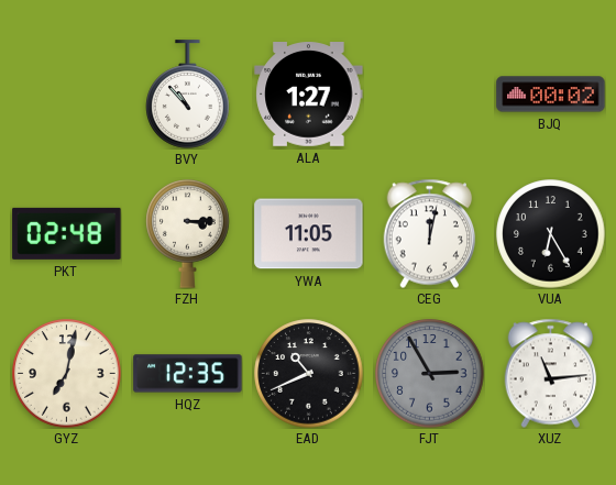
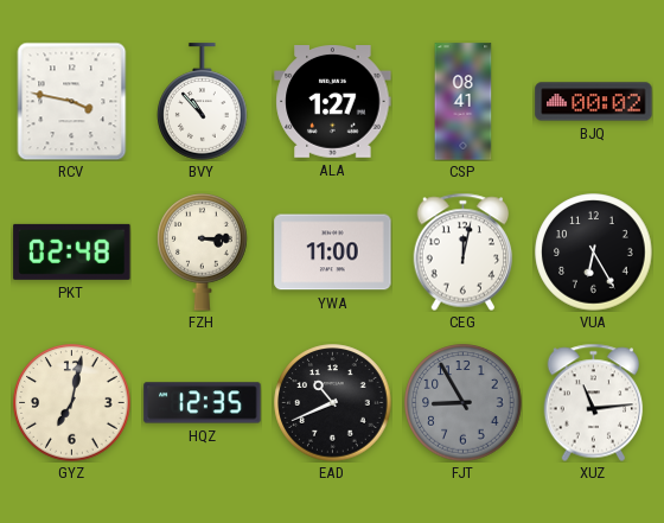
RCV: none -> 3:47
CSP: none -> 08:41
YWA: 11:05 -> 11:00
FJT: 2:55 -> 8:55
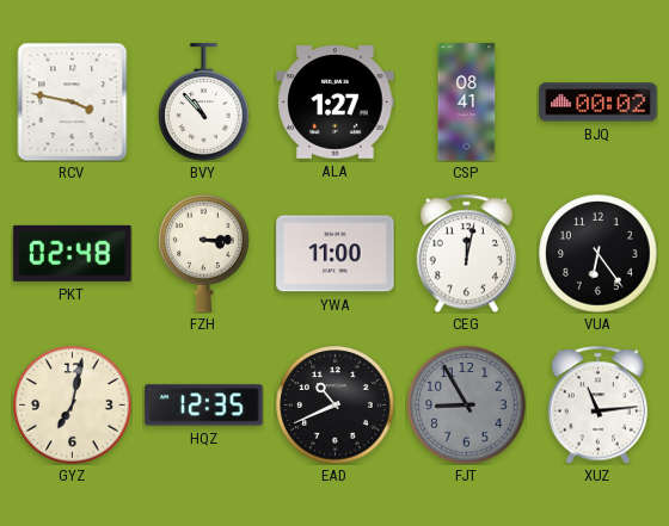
VUA: 6:25 -> 6:24
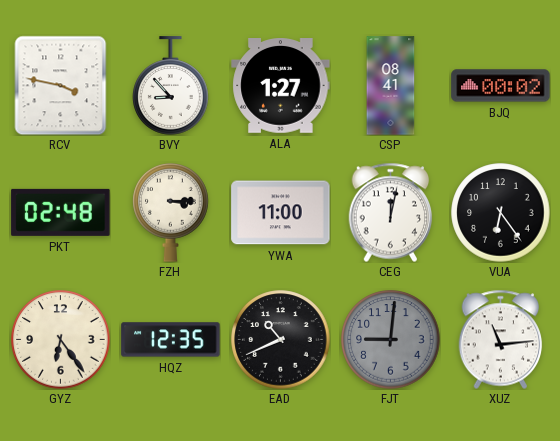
BVY: 10:53 -> 8:53
GYZ: 7:02 -> 6:24
FJT: 8:55 -> 9:01
